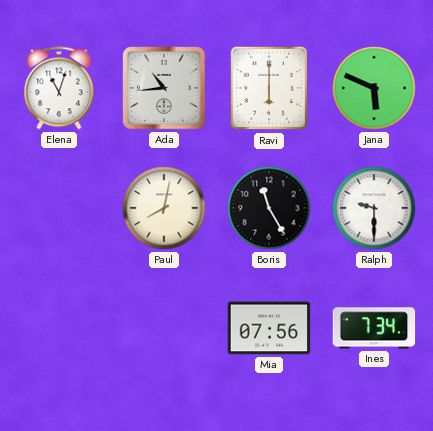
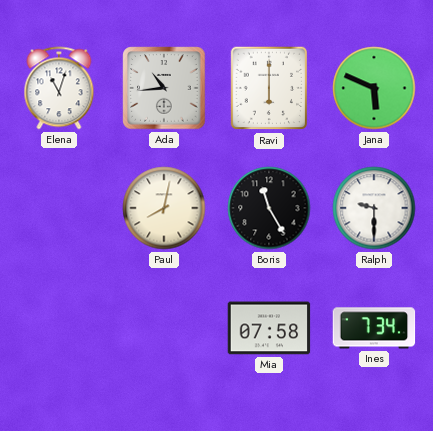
Mia: 07:56 -> 07:58
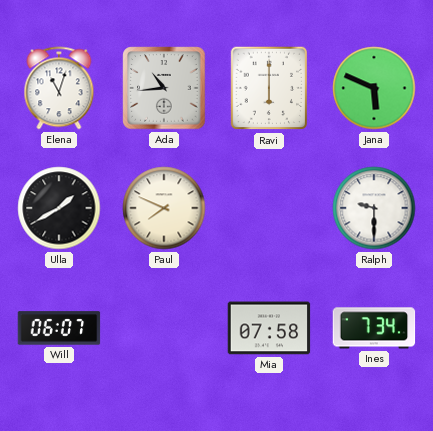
Ulla: none -> 1:40
Paul: 8:02 -> 7:49
Boris: 11:25 -> none
Will: none -> 06:07
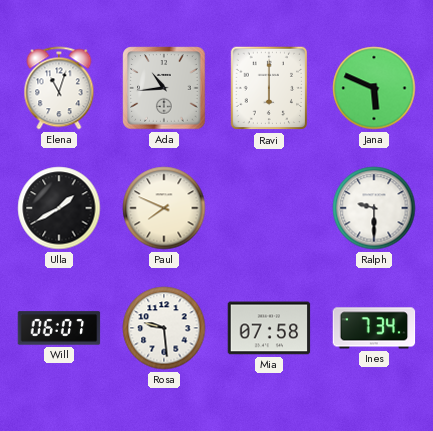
Rosa: none -> 9:29
